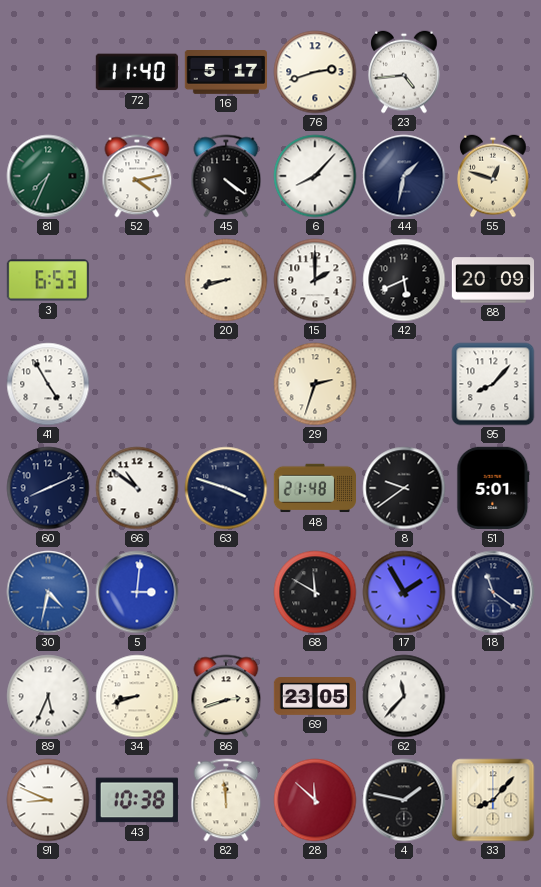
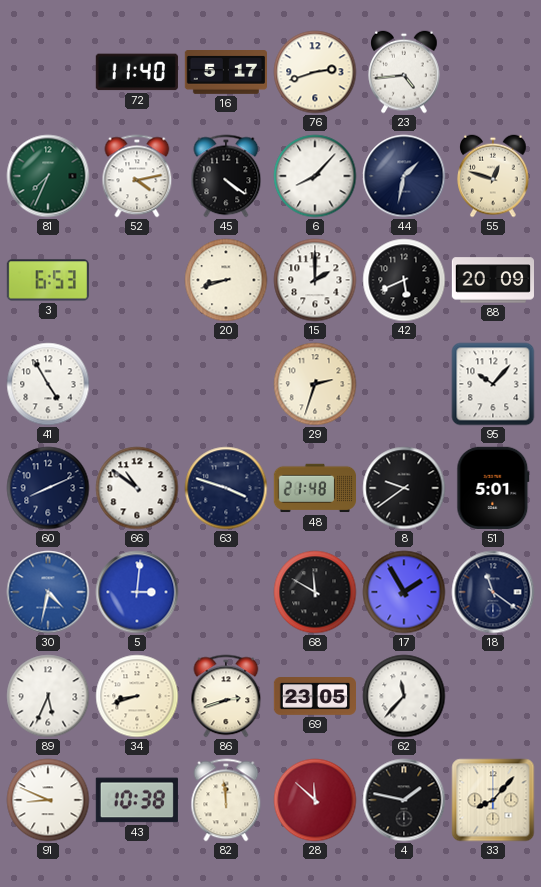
95: 8:07 -> 10:07
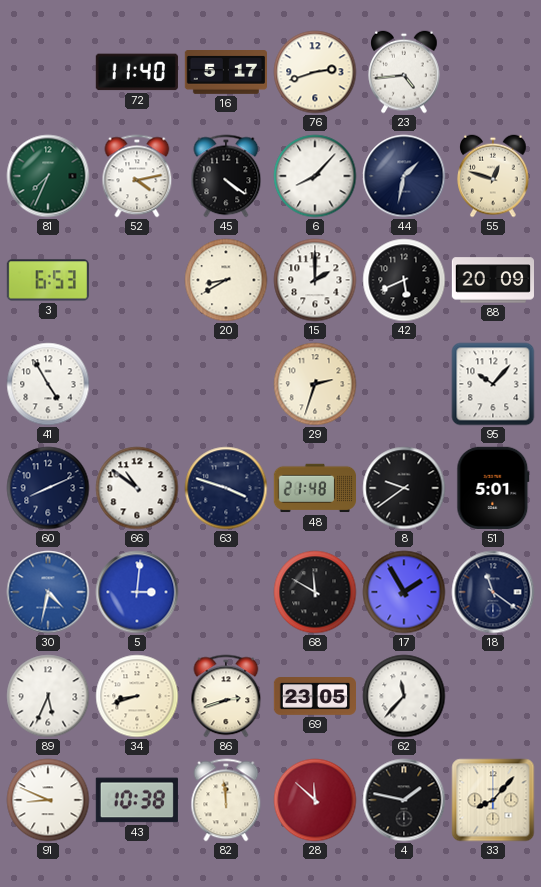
20: 8:42 -> 8:40
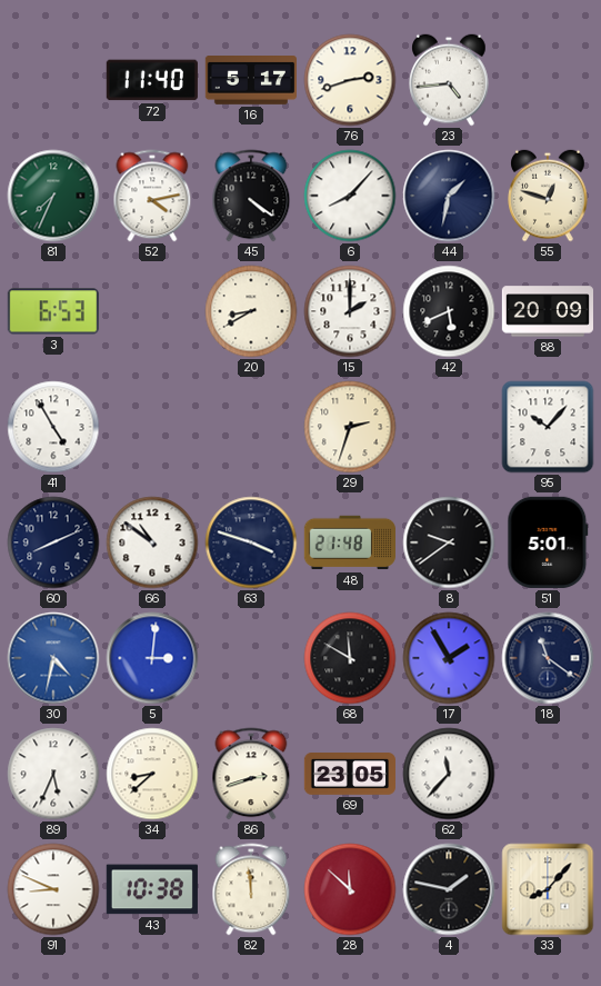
34: 8:42 -> 8:38
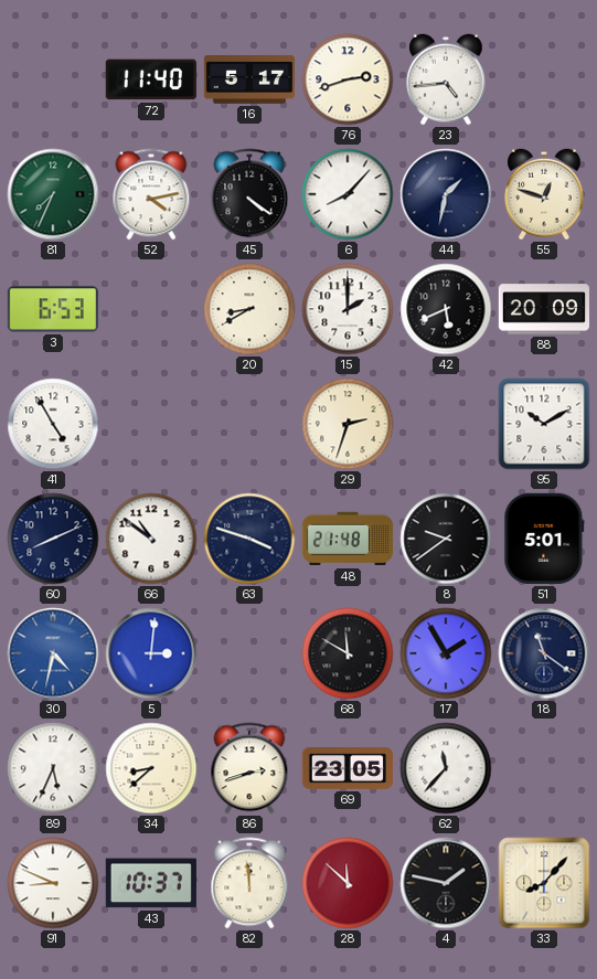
95: 10:07 -> 10:10
43: 10:38 -> 10:37
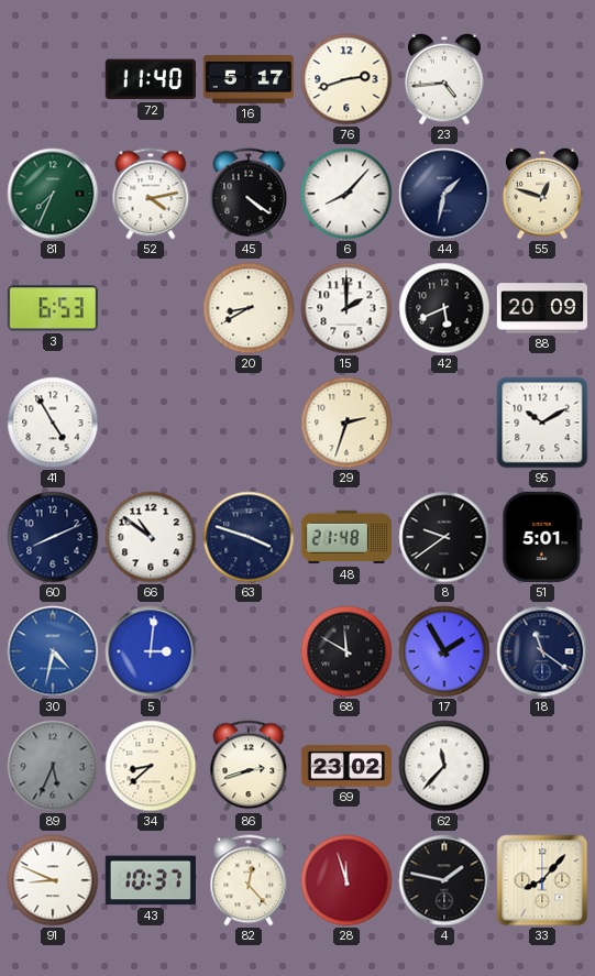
89 dial: white -> grey
69: 23:05 -> 23:02
82: 11:59 -> 12:23
28: 11:52 -> 11:57
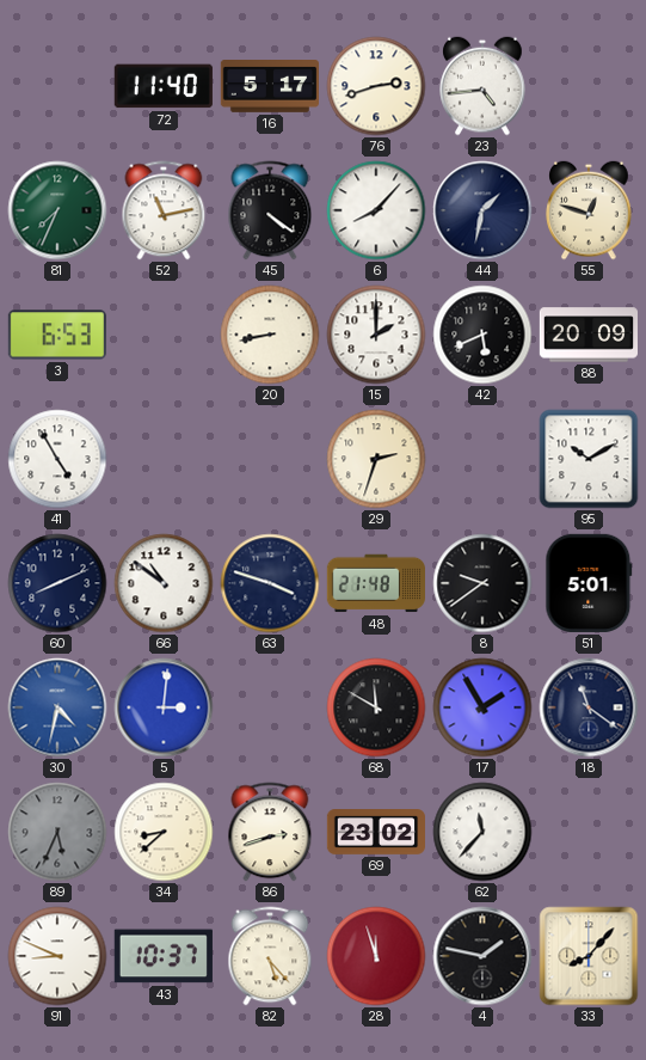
52: 4:13 -> 11:13
20: 8:40 -> 8:43
82: 12:23 -> 5:23
